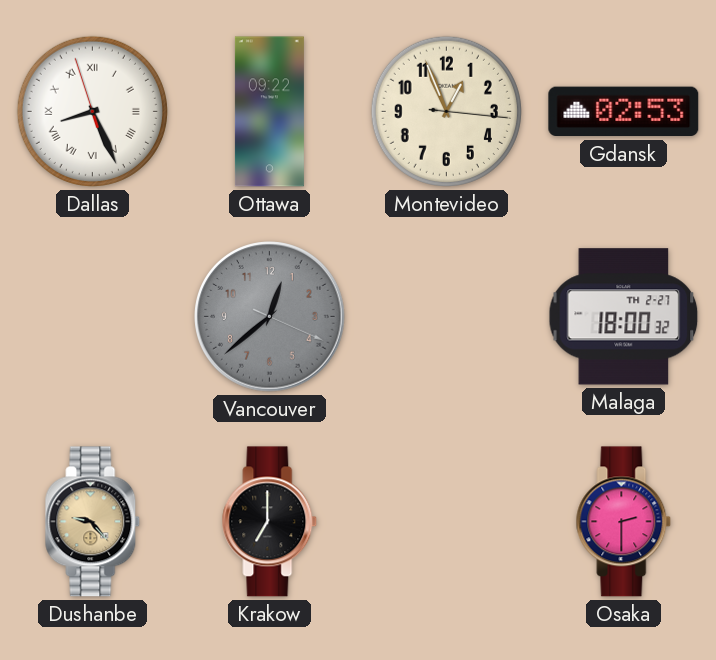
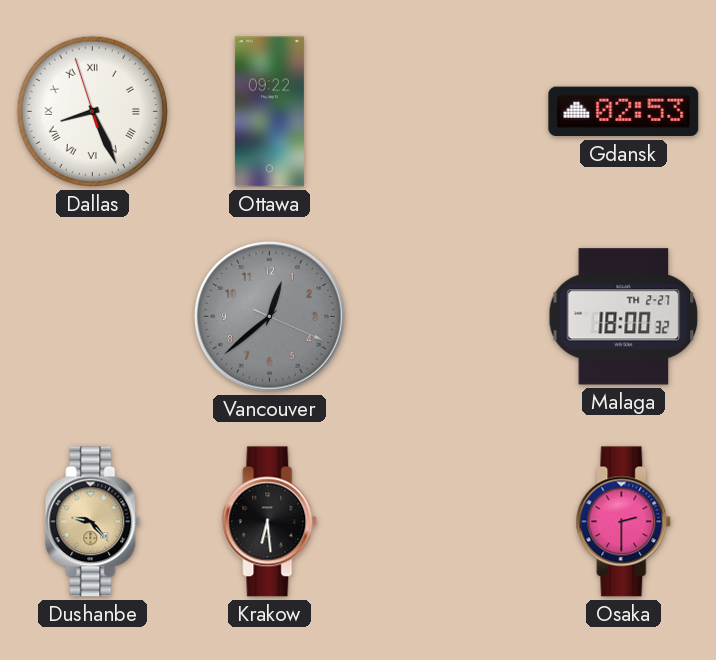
Montevideo: 12:56 -> none
Krakow: 7:00 -> 6:29
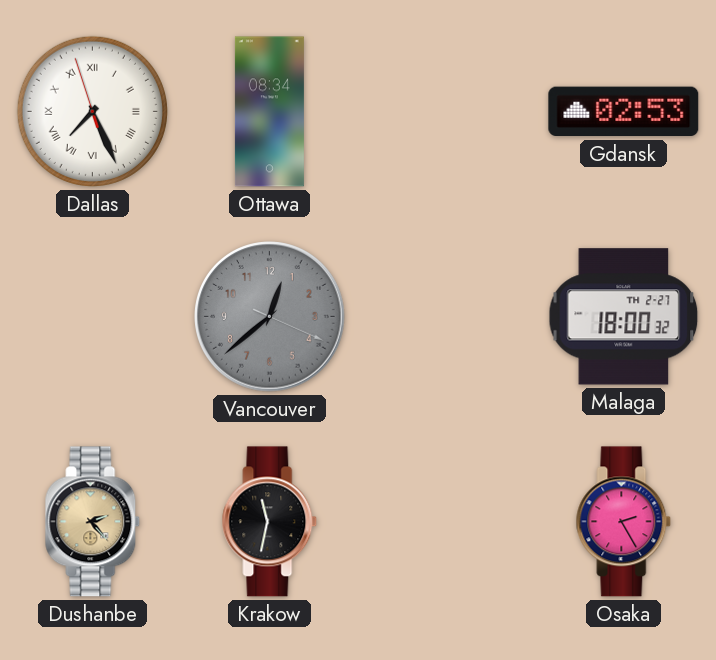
Dallas: 8:25 -> 7:25
Ottawa: 09:22 -> 08:34
Dushanbe: 9:23 -> 2:23
Krakow: 6:29 -> 11:32
Osaka: 2:30 -> 2:25
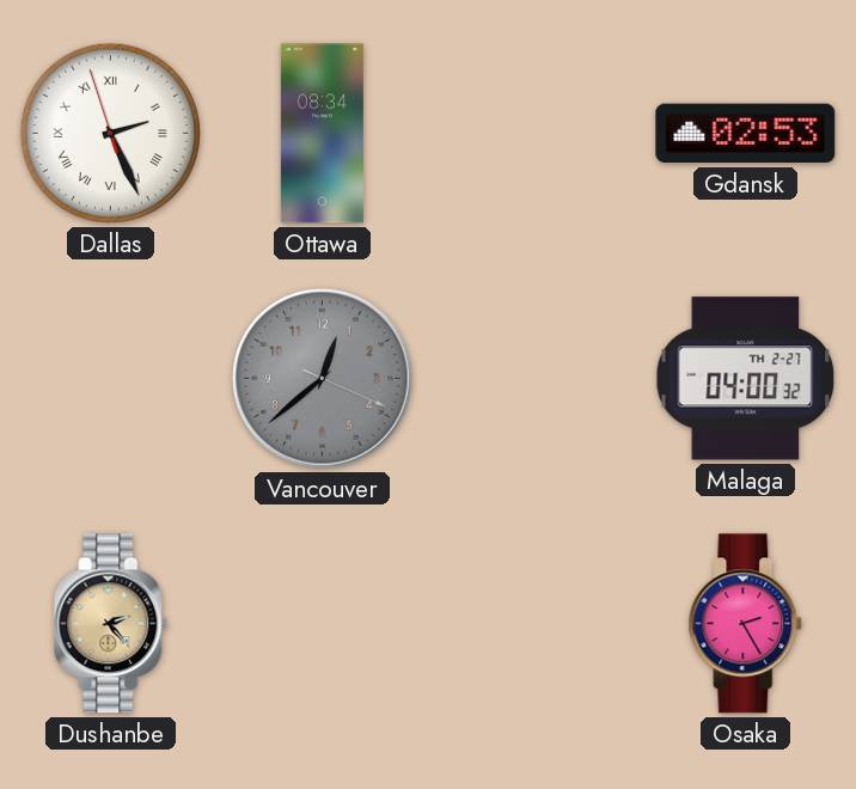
Dallas: 7:25 -> 2:25
Malaga: 18:00 -> 04:00
Krakow: 11:32 -> none
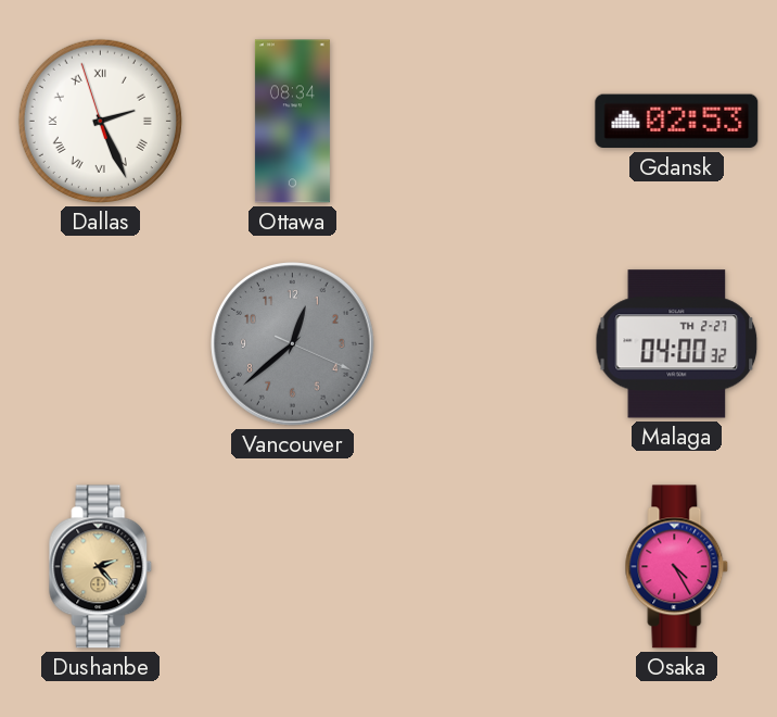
Osaka: 2:25 -> 4:25
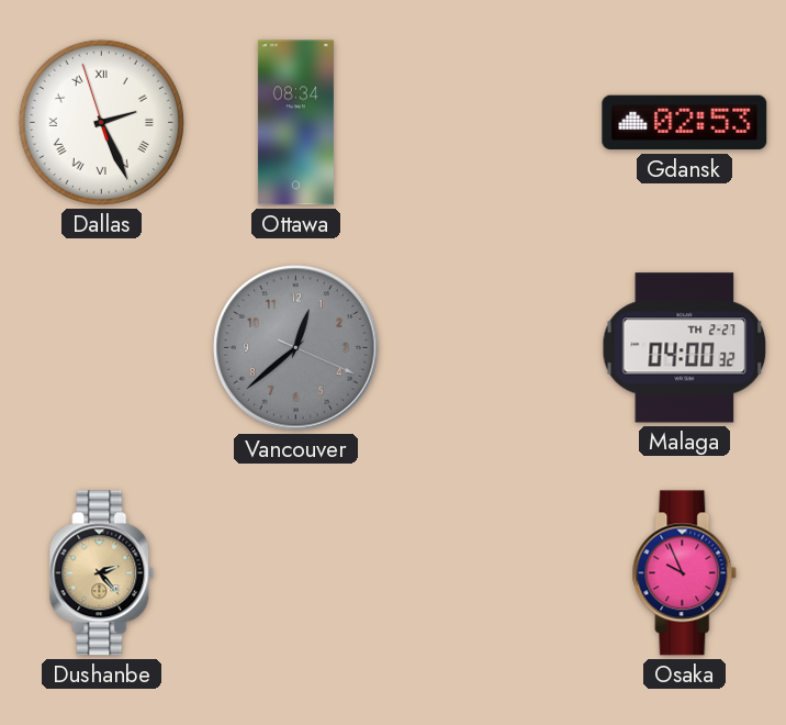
Osaka: 4:25 -> 9:56
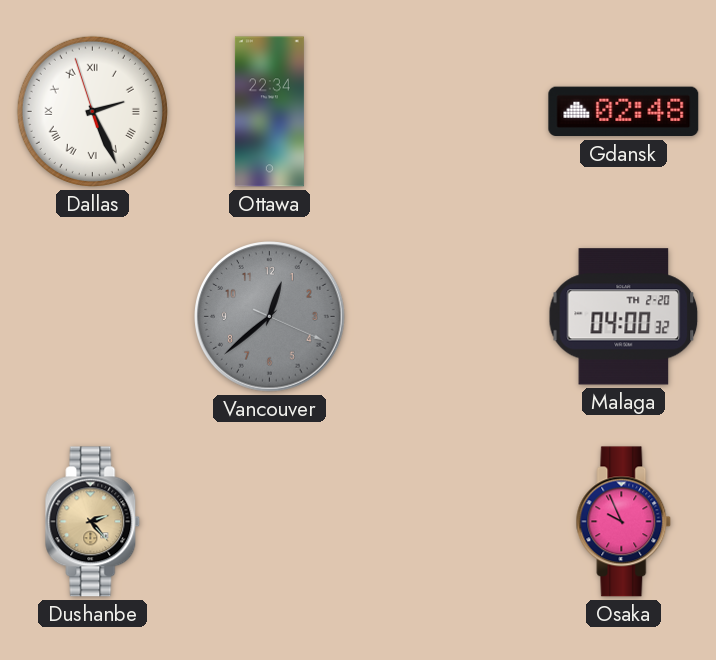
Ottawa: 08:34 -> 22:34
Gdansk: 02:53 -> 02:48
Malaga date: TH 2-27 -> TH 2-20
